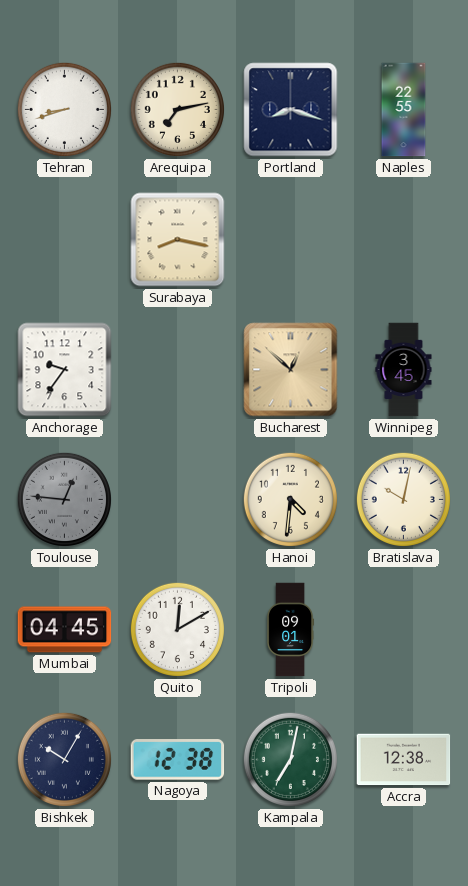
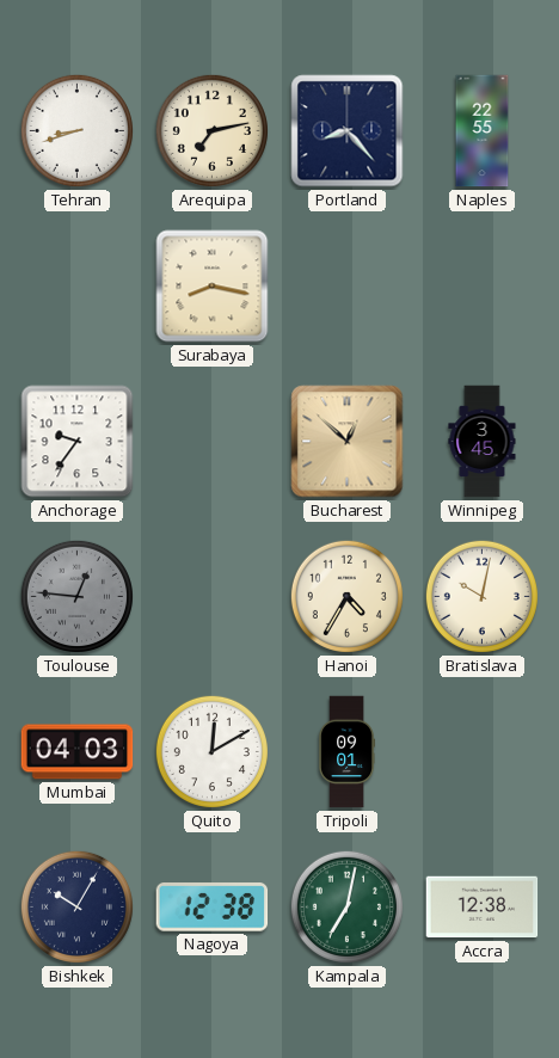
Portland: 8:18 -> 8:23
Hanoi: 4:31 -> 4:35
Mumbai: 04:45 -> 04:03
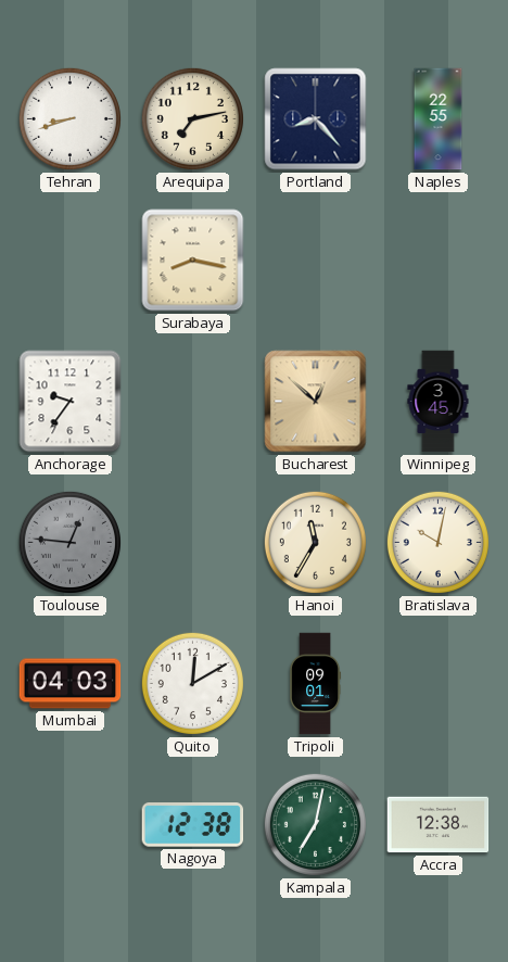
Hanoi: 4:35 -> 11:35
Bishkek: 10:05 -> none
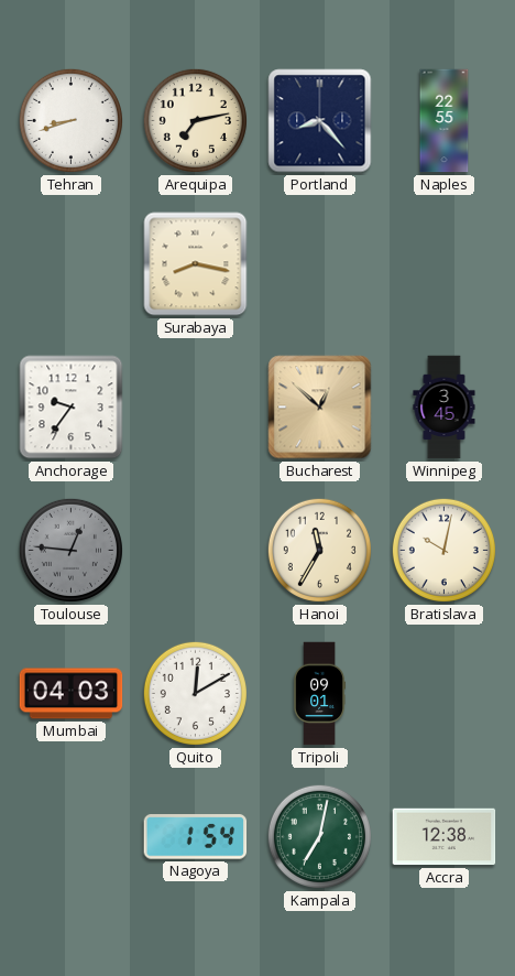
Nagoya: 12:38 -> 1:54
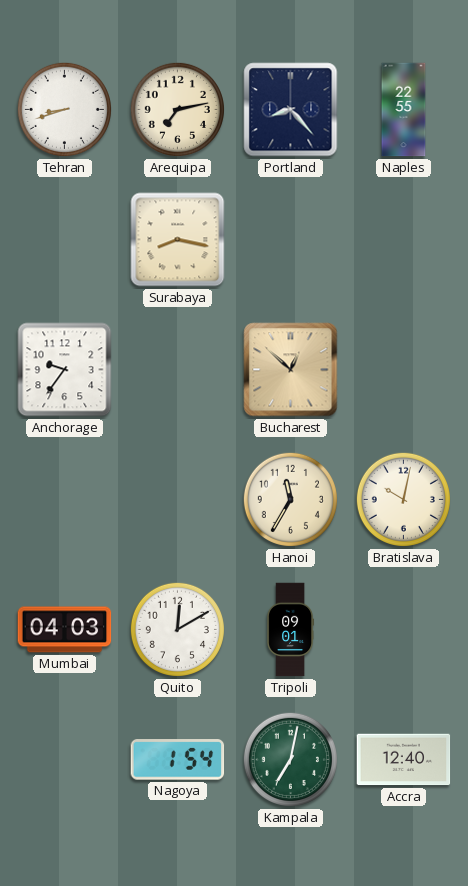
Winnipeg: 3:45 -> none
Toulouse: 12:46 -> none
Accra: 12:38 -> 12:40
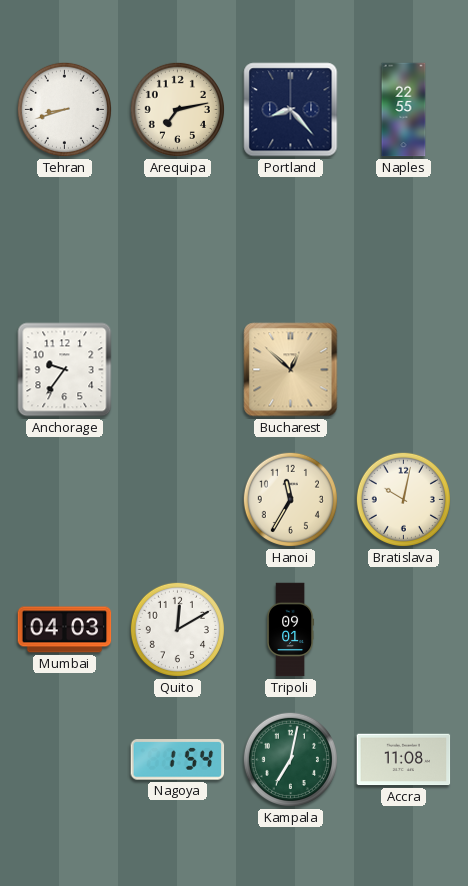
Surabaya: 8:17 -> none
Accra: 12:40 -> 11:08
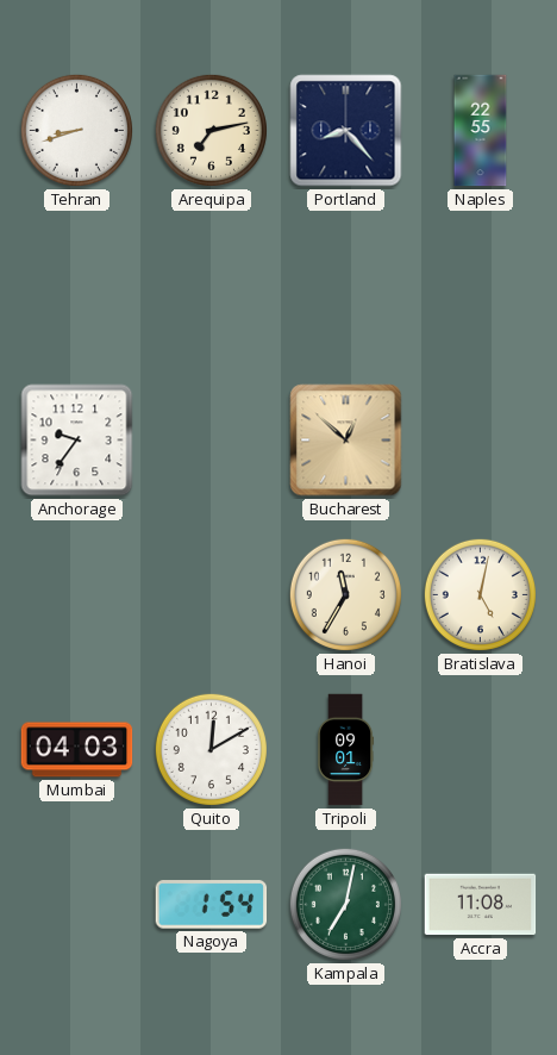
Bratislava: 10:02 -> 5:02
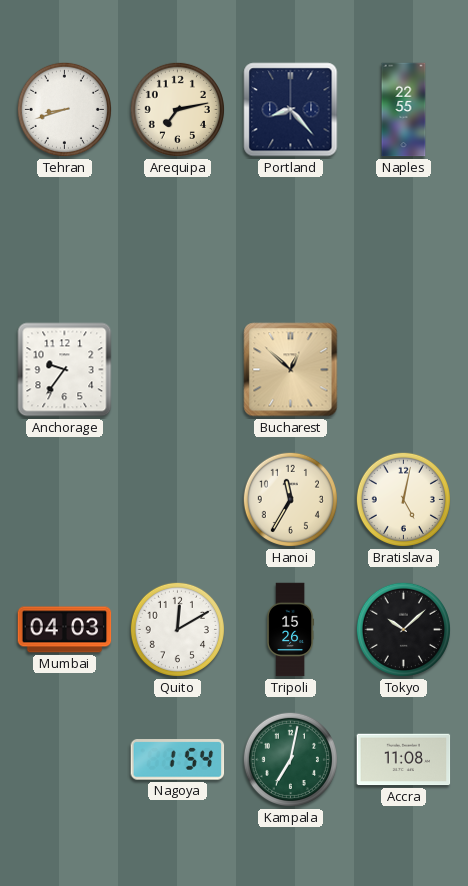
Tripoli: 09:01 -> 15:26
Tokyo: none -> 10:08
